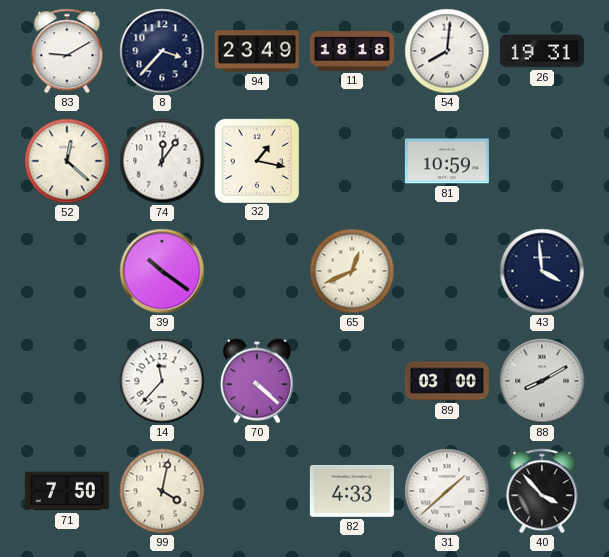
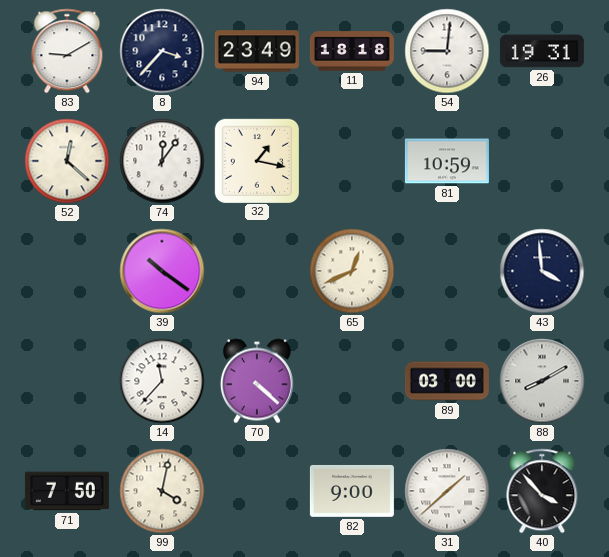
54: 8:01 -> 9:01
82: 4:33 -> 9:00
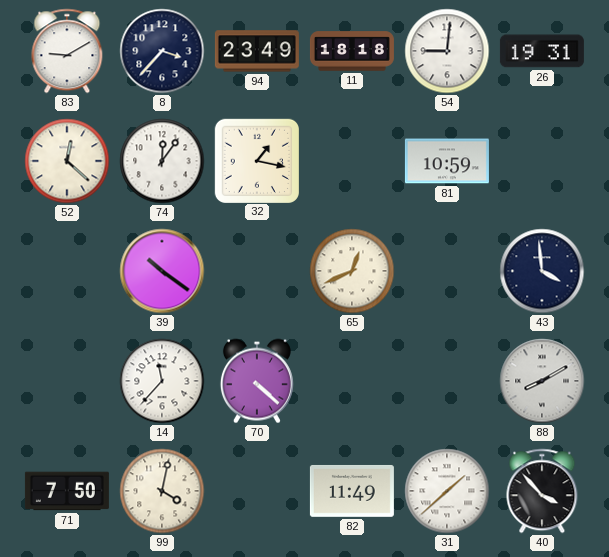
89: 03:00 -> none
82: 9:00 -> 11:49
